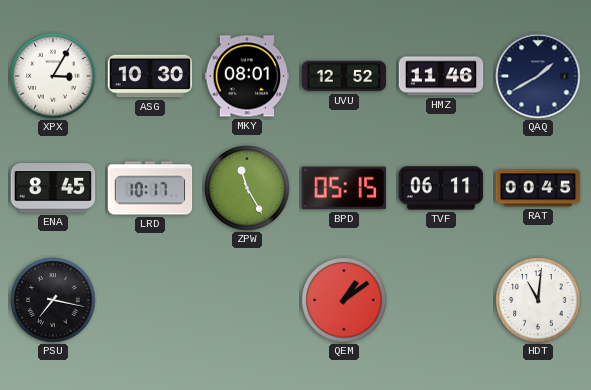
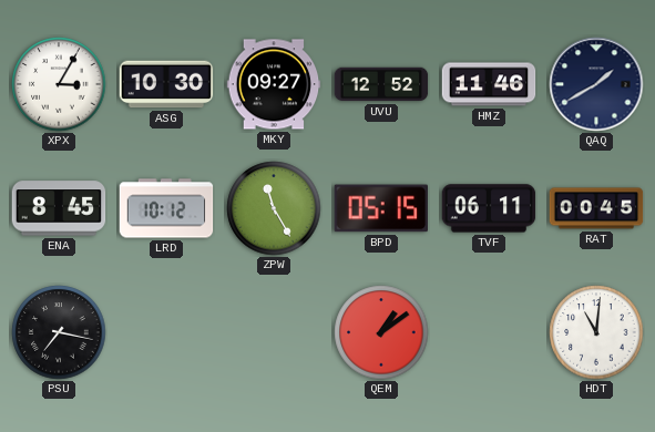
MKY: 08:01 -> 09:27
LRD: 10:17 -> 10:12
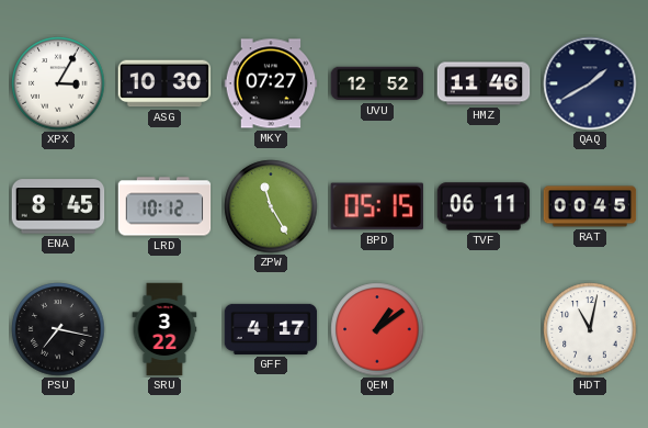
MKY: 09:27 -> 07:27
SRU: none -> 3:22
GFF: none -> 4:17
HDT: 11:01 -> 11:02
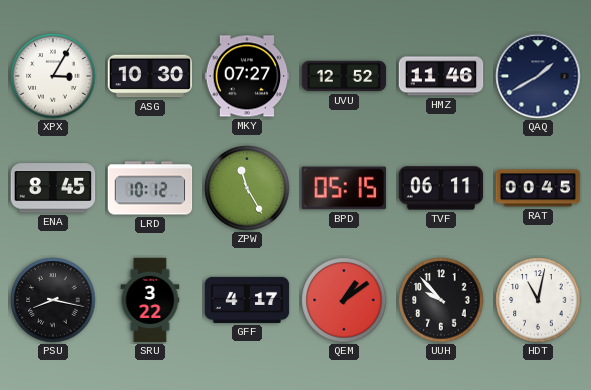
PSU: 7:17 -> 8:17
UUH: none -> 9:53
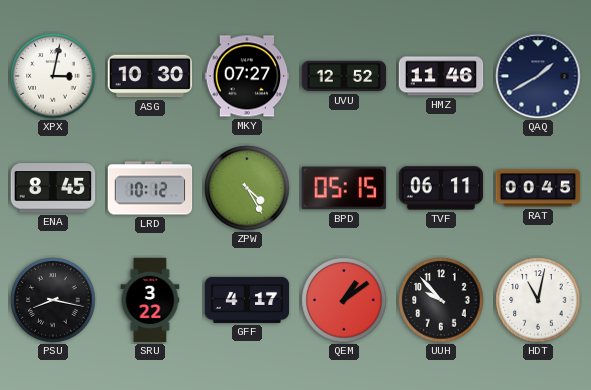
XPX: 3:05 -> 3:02
ZPW: 11:25 -> 4:25
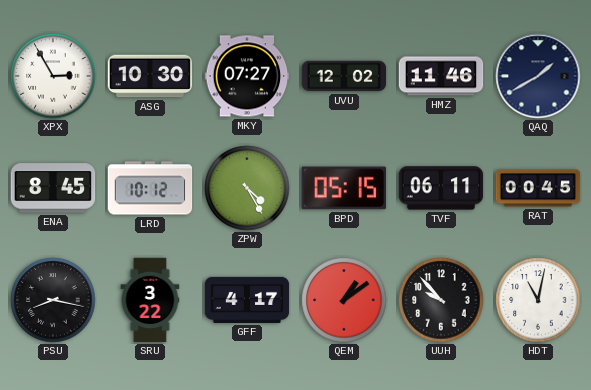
XPX: 3:02 -> 2:55
UVU: 12:52 -> 12:02
